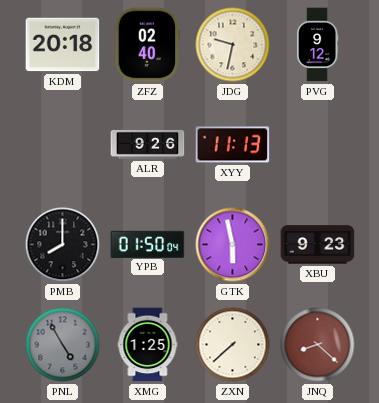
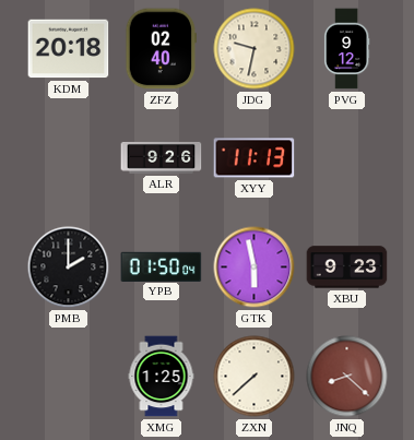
PMB: 8:00 -> 2:00
PNL: 4:55 -> none
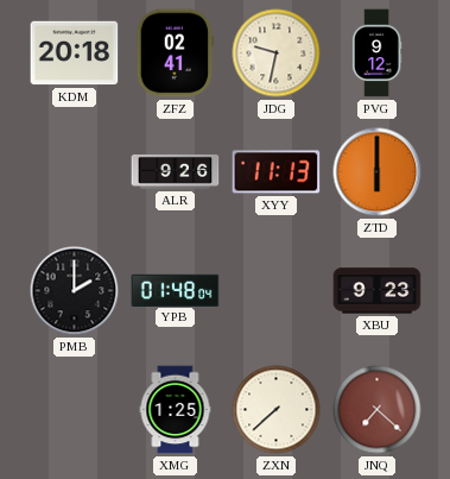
ZFZ: 02:40 -> 02:41
ZTD: none -> 6:00
YPB: 01:50 -> 01:48
GTK: 5:58 -> none
JNQ: 8:22 -> 7:22
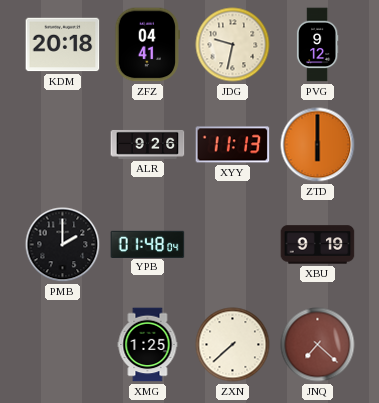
ZFZ: 02:41 -> 04:41
XBU: 9:23 -> 9:19
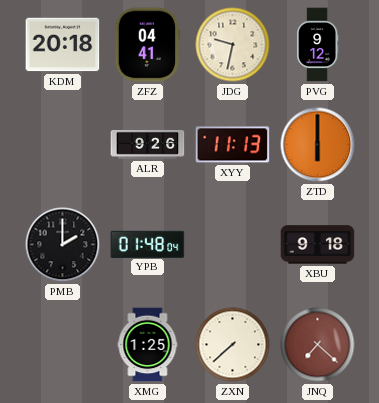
XBU: 9:19 -> 9:18
